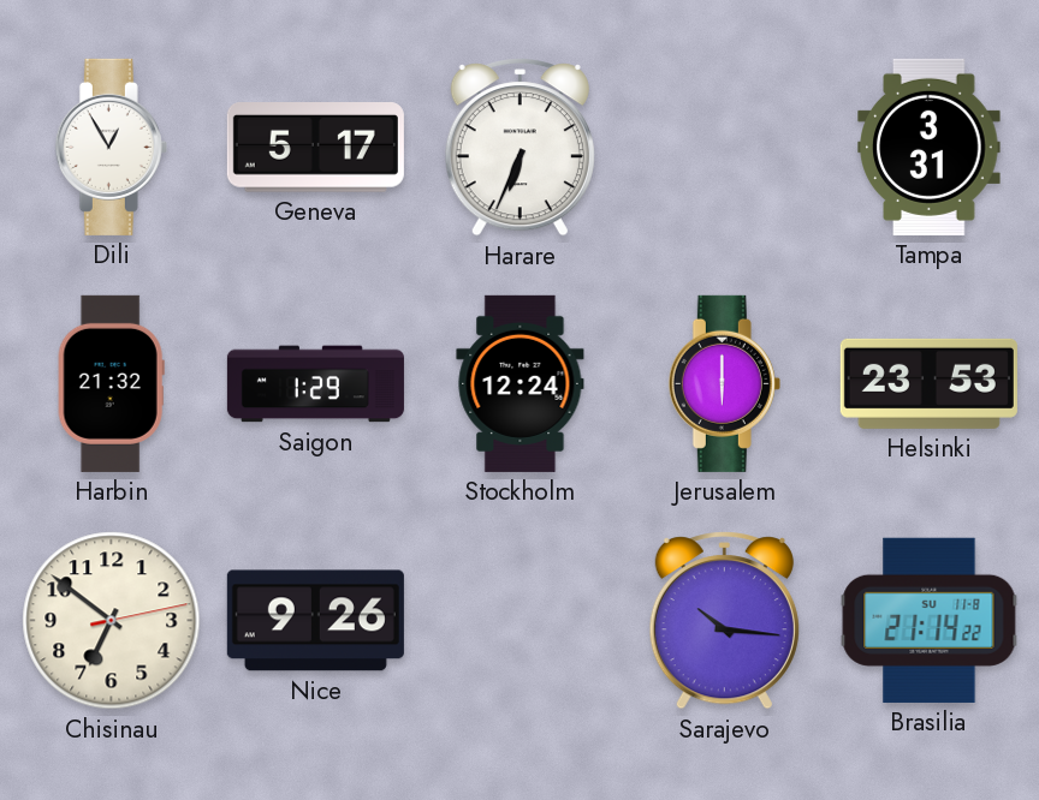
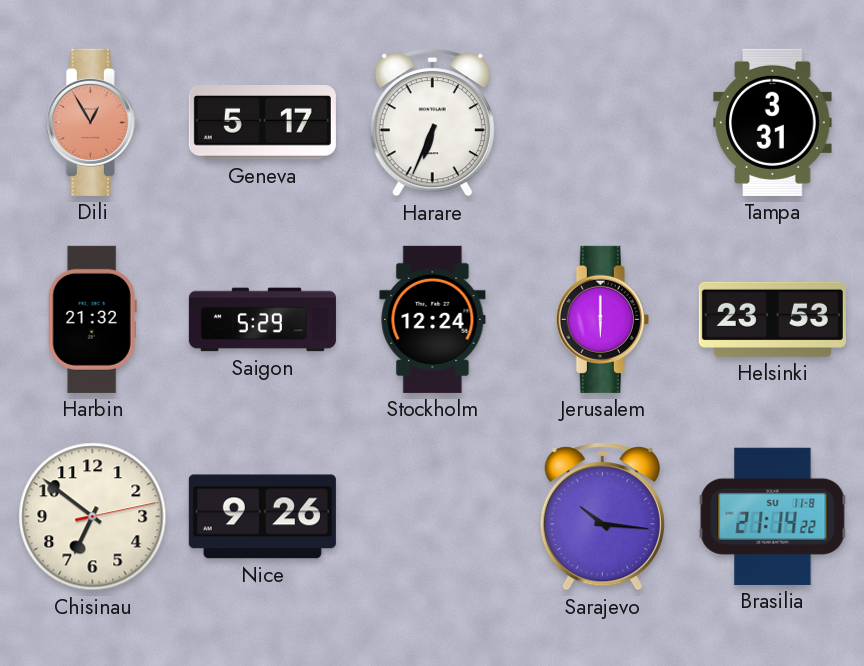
Dili dial: white -> salmon
Saigon: 1:29 -> 5:29
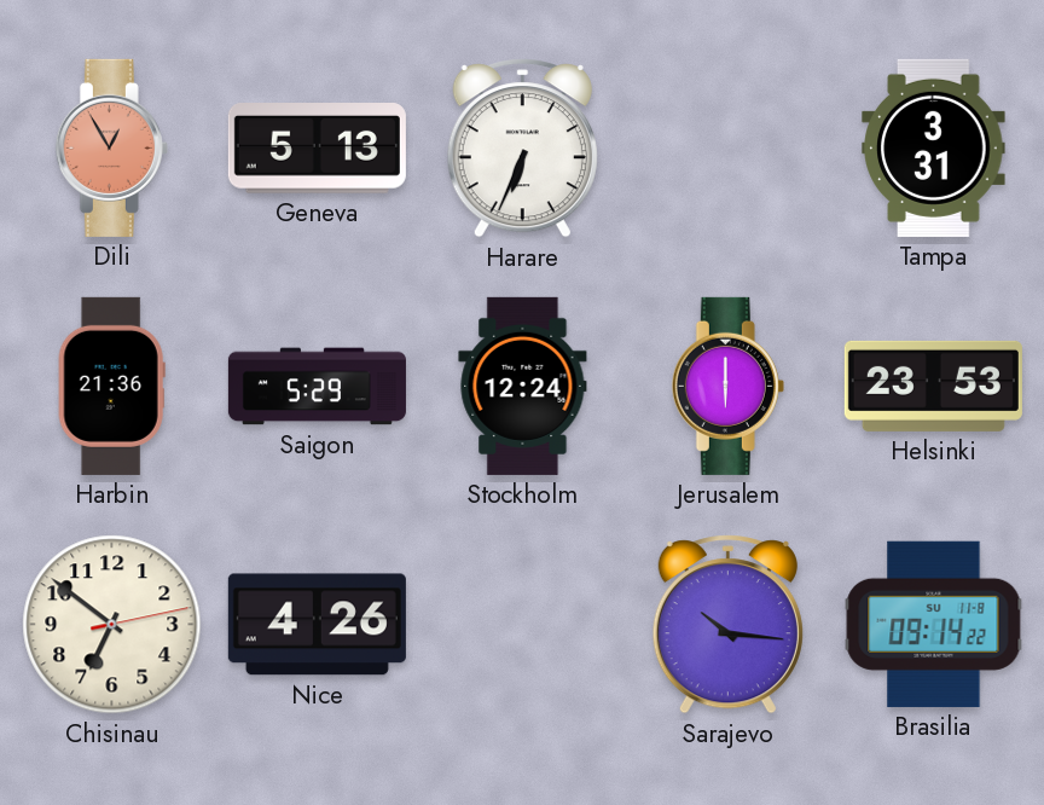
Geneva: 5:17 -> 5:13
Harbin: 21:32 -> 21:36
Nice: 9:26 -> 4:26
Brasilia: 21:14 -> 09:14
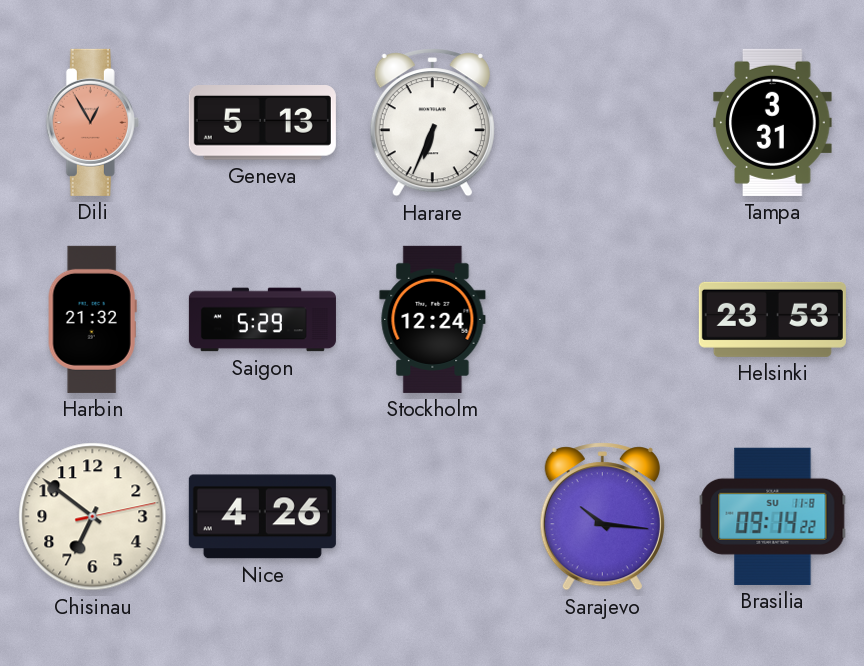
Harbin: 21:36 -> 21:32
Jerusalem: 6:00 -> none
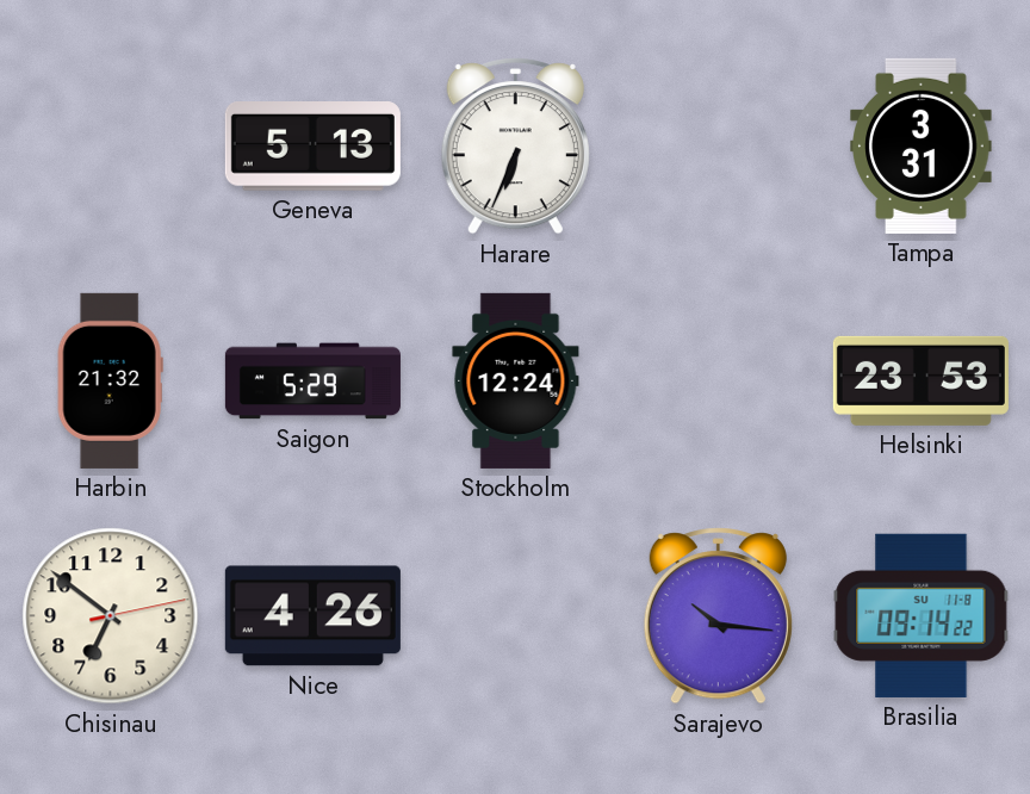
Dili: 12:55 -> none
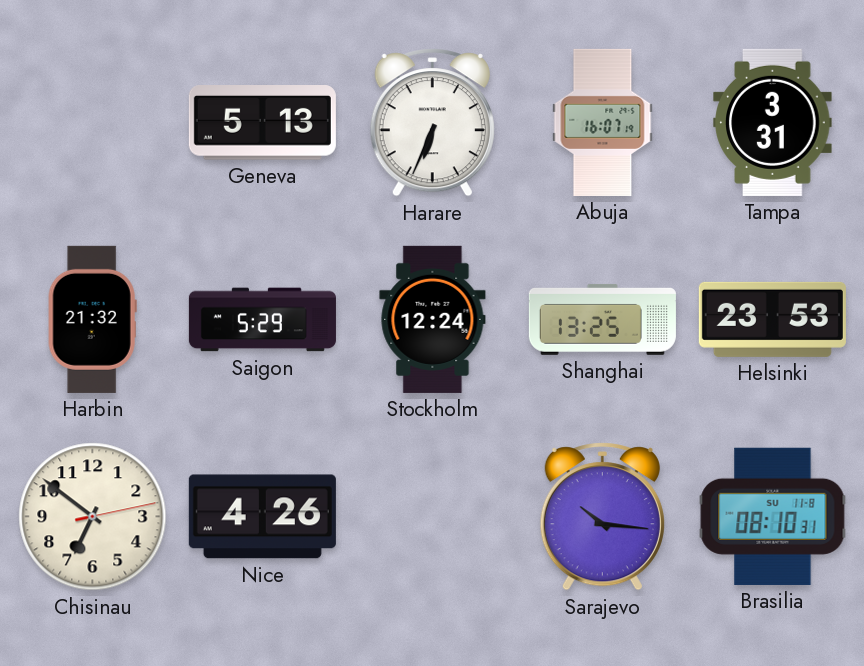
Abuja: none -> 16:07
Shanghai: none -> 13:25
Brasilia: 09:14 -> 08:10
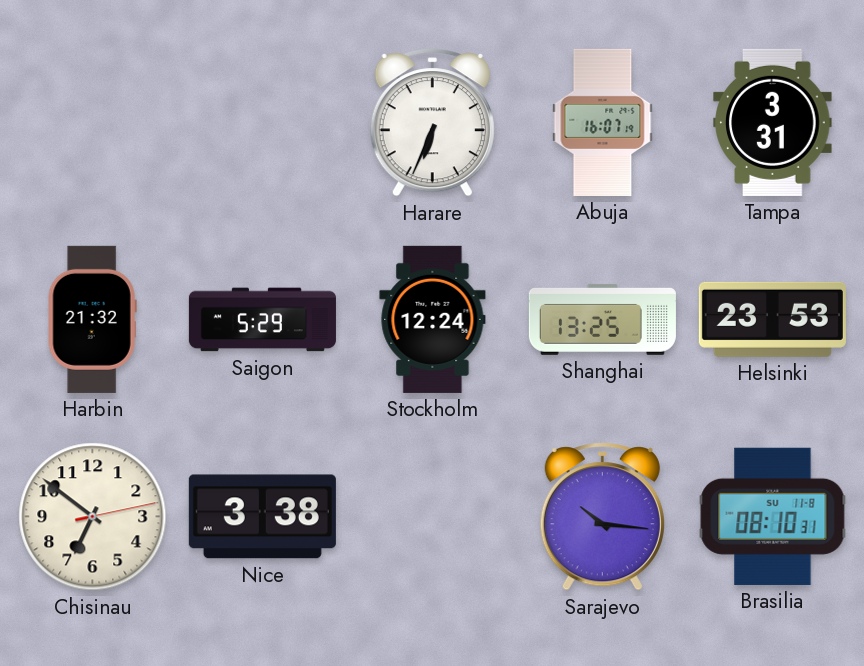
Geneva: 5:13 -> none
Nice: 4:26 -> 3:38
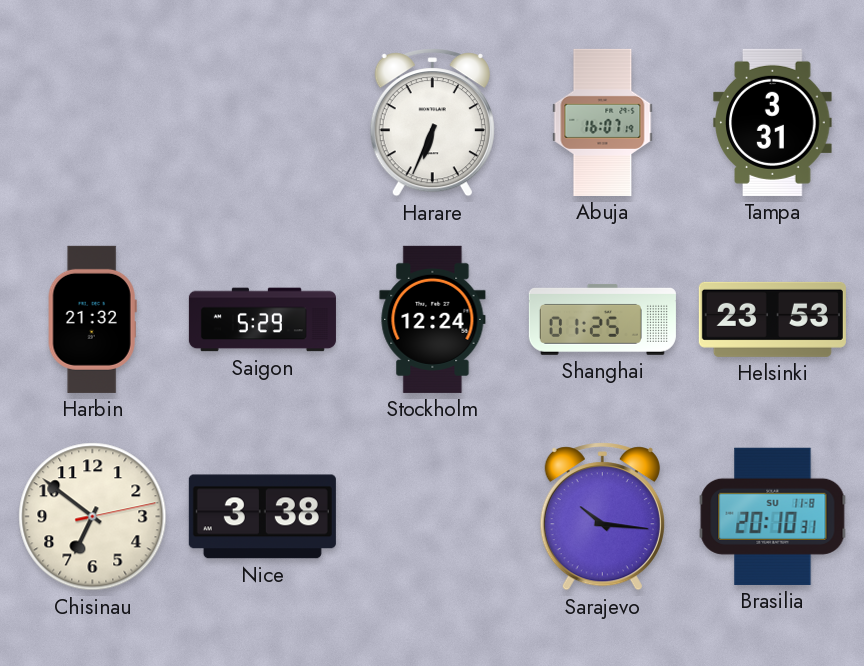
Shanghai: 13:25 -> 01:25
Brasilia: 08:10 -> 20:10
